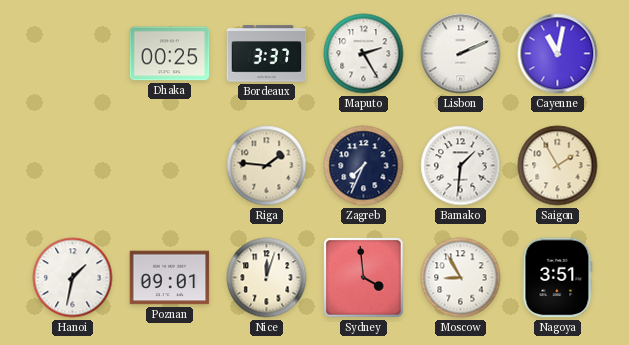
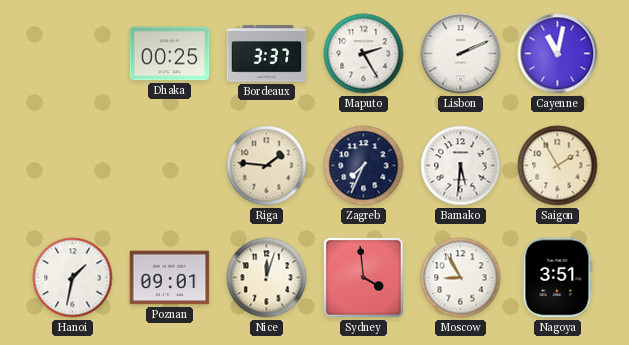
Bamako: 1:31 -> 5:31
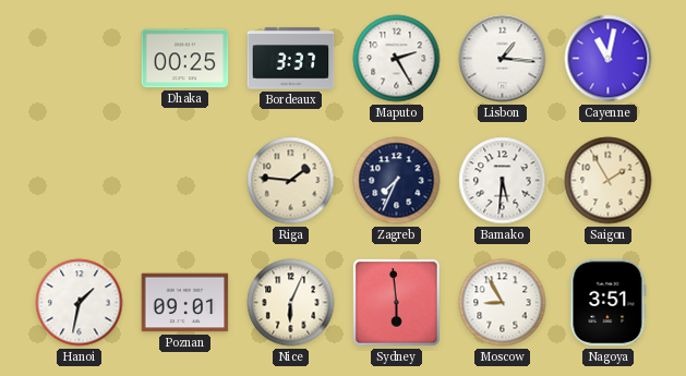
Lisbon: 2:11 -> 1:16
Nice: 12:03 -> 6:04
Sydney: 3:59 -> 5:59
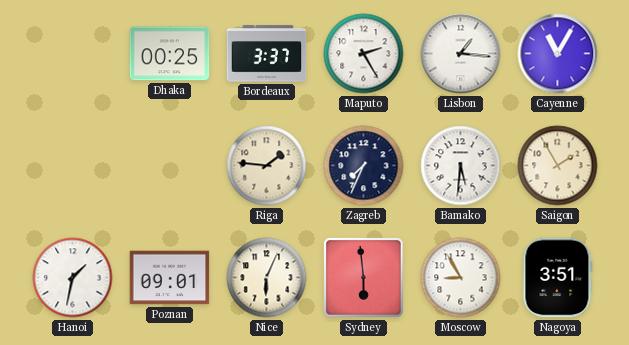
Cayenne: 11:02 -> 11:05
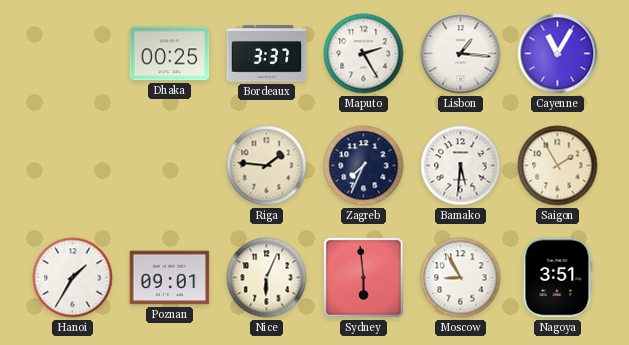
Hanoi: 1:32 -> 1:35
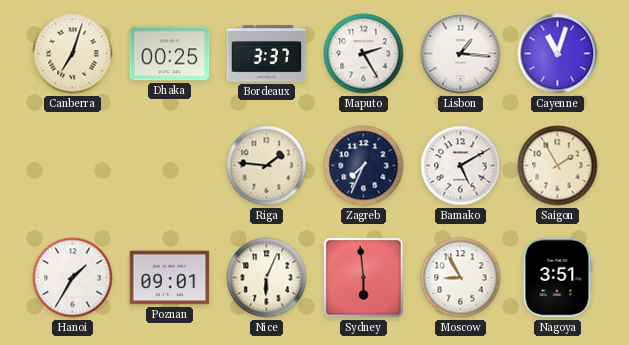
Canberra: none -> 7:03
Cayenne: 11:05 -> 11:03
Bamako: 5:31 -> 5:10
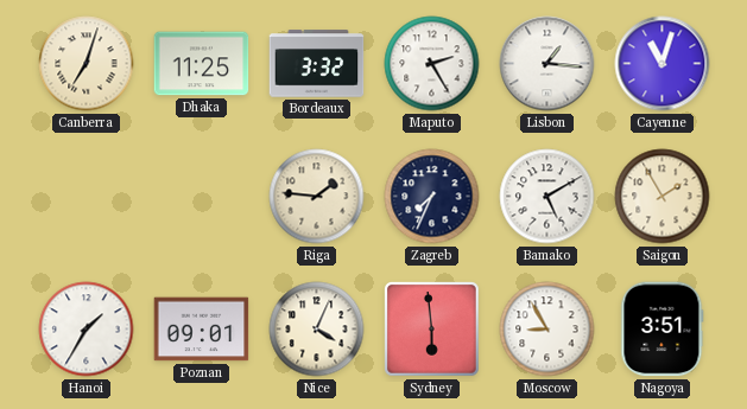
Dhaka: 00:25 -> 11:25
Bordeaux: 3:37 -> 3:32
Nice: 6:04 -> 4:04
